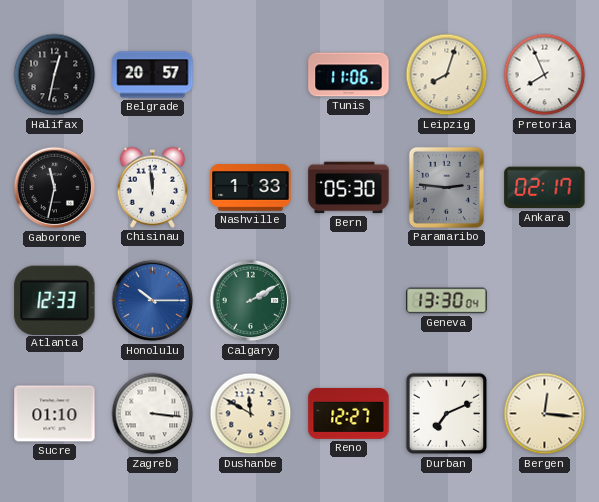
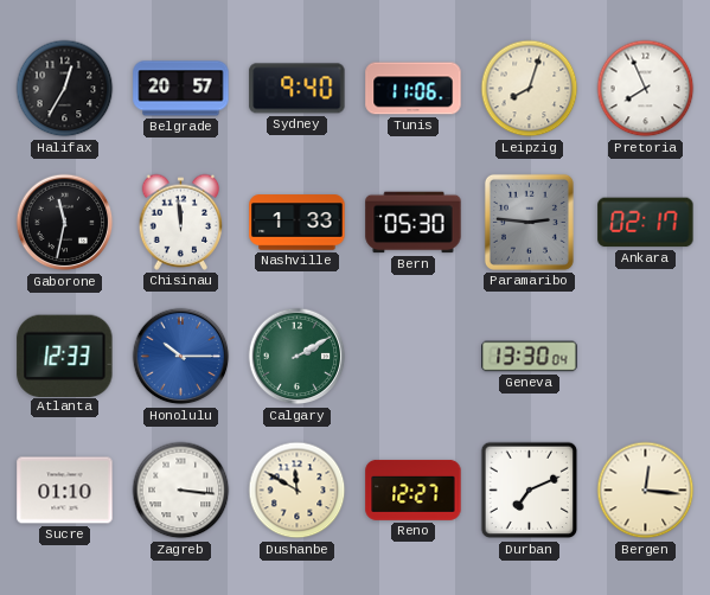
Halifax: 12:32 -> 12:35
Sydney: none -> 9:40
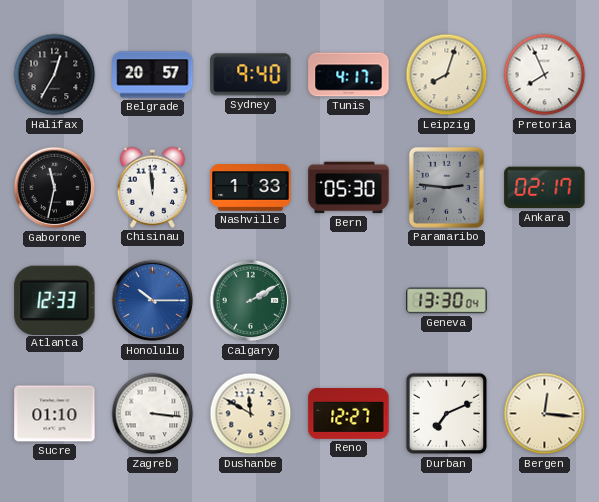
Tunis: 11:06 -> 4:17
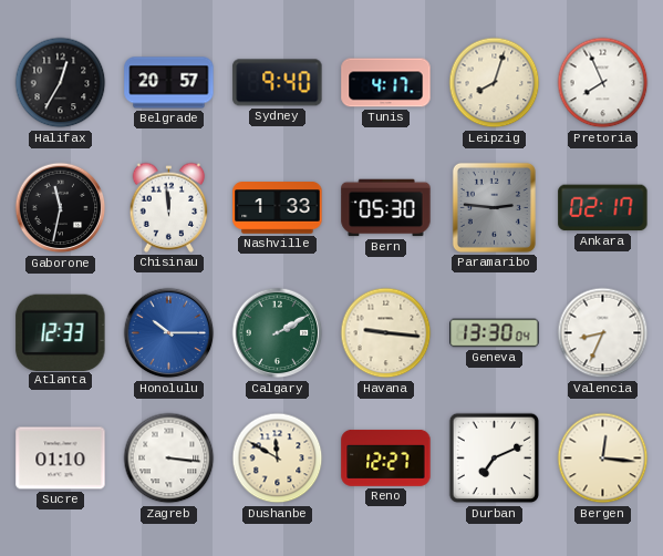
Havana: none -> 9:16
Valencia: none -> 8:34
